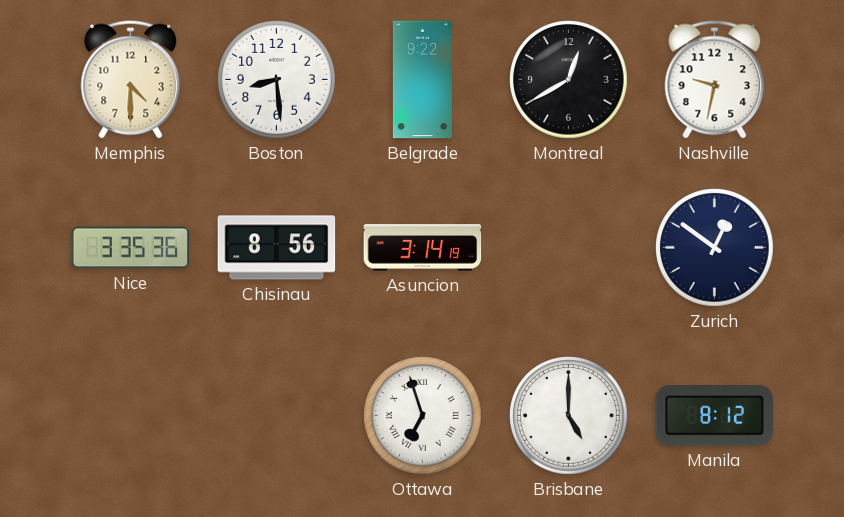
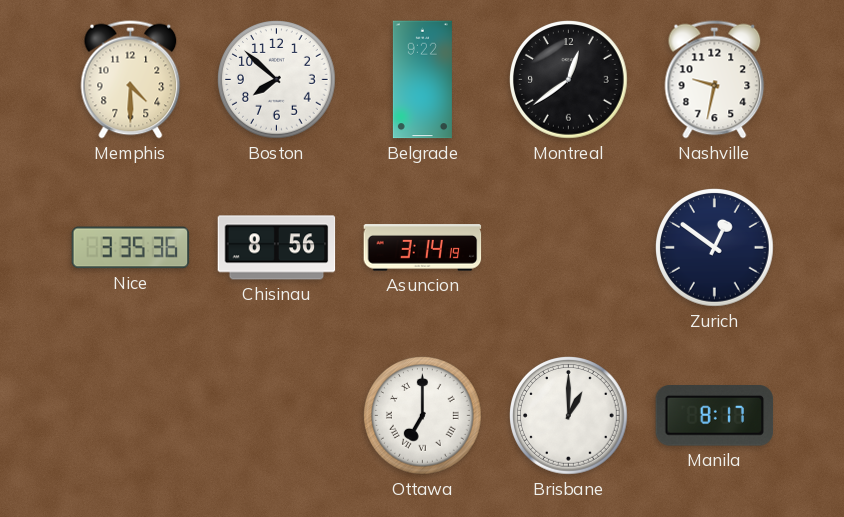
Boston: 8:29 -> 7:52
Montreal: 12:40 -> 12:39
Ottawa: 6:57 -> 7:00
Brisbane: 5:00 -> 1:00
Manila: 8:12 -> 8:17
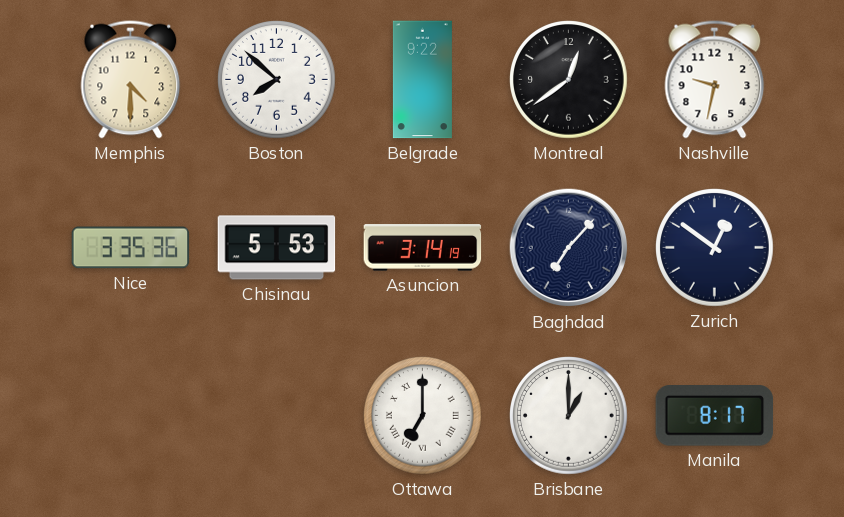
Chisinau: 8:56 -> 5:53
Baghdad: none -> 7:07
